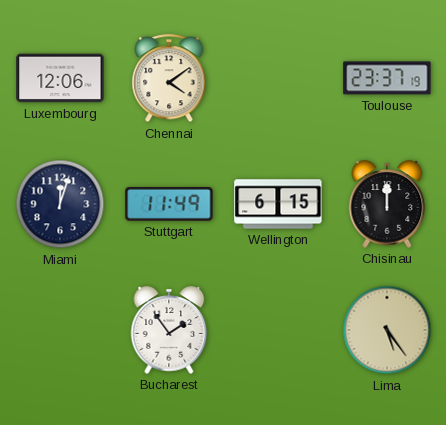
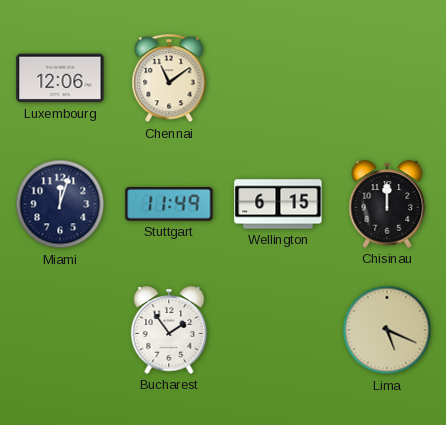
Chennai: 4:09 -> 11:09
Toulouse: 23:37 -> none
Lima: 5:24 -> 5:19
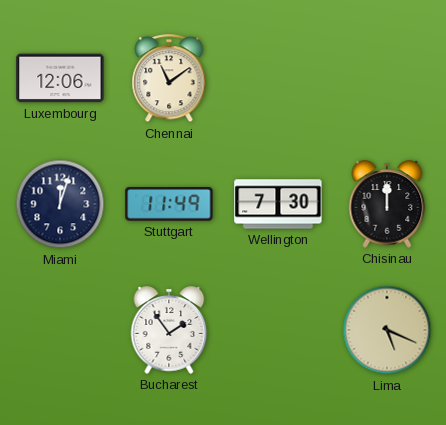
Wellington: 6:15 -> 7:30
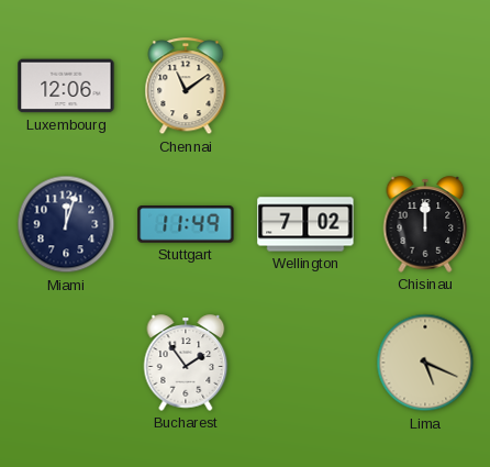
Wellington: 7:30 -> 7:02
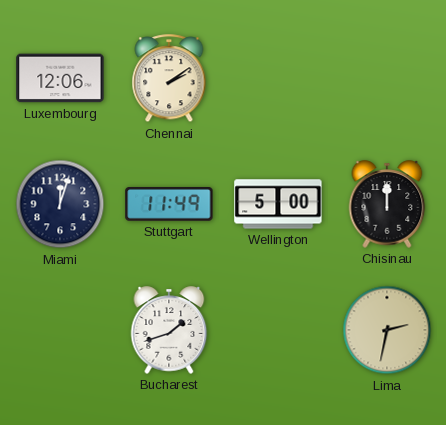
Chennai: 11:09 -> 2:09
Wellington: 7:02 -> 5:00
Bucharest: 1:54 -> 1:42
Lima: 5:19 -> 2:32
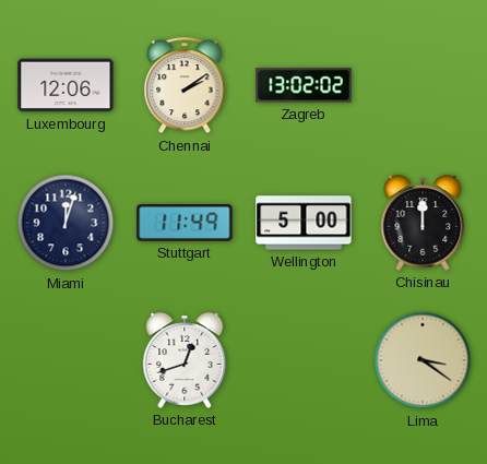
Zagreb: none -> 13:02
Bucharest: 1:42 -> 12:42
Lima: 2:32 -> 3:21
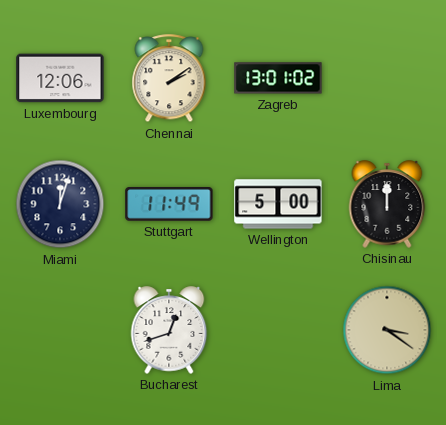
Zagreb: 13:02 -> 13:01
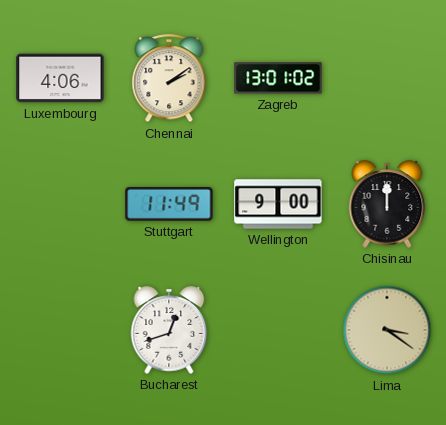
Luxembourg: 12:06 -> 4:06
Miami: 12:03 -> none
Wellington: 5:00 -> 9:00
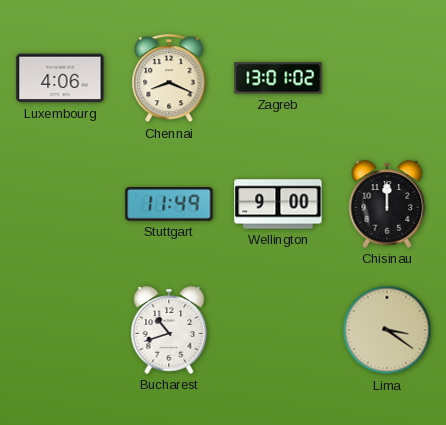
Chennai: 2:09 -> 8:19
Bucharest: 12:42 -> 10:42
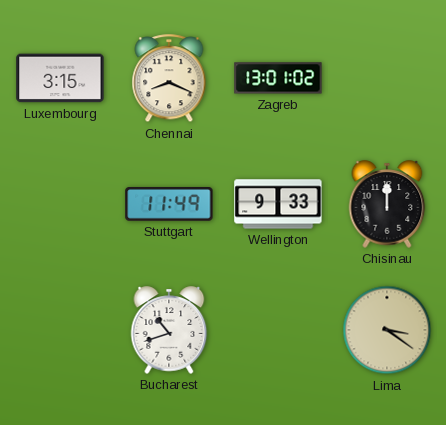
Luxembourg: 4:06 -> 3:15
Wellington: 9:00 -> 9:33
